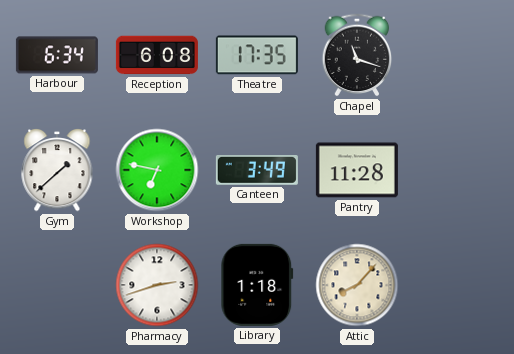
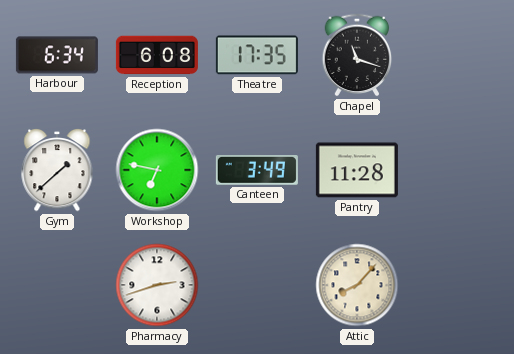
Library: 1:18 -> none
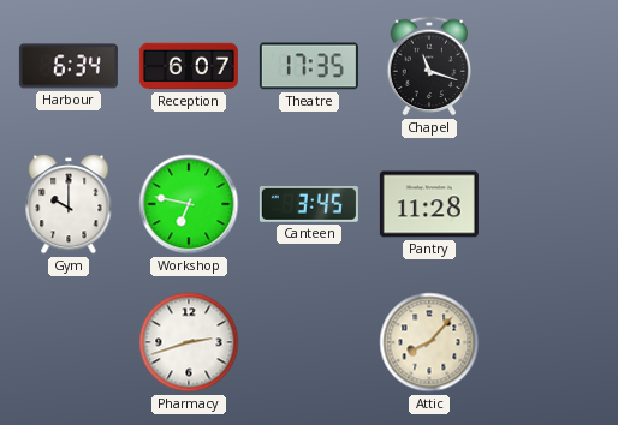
Reception: 6:08 -> 6:07
Gym: 1:38 -> 10:00
Canteen: 3:49 -> 3:45
